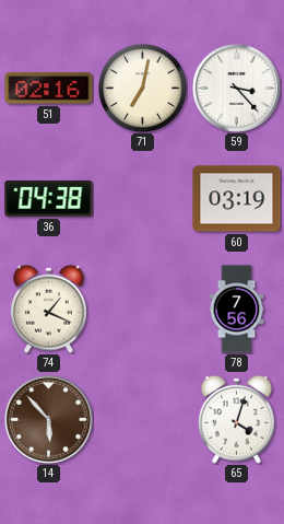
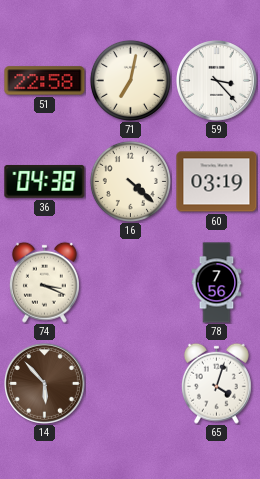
51: 02:16 -> 22:58
16: none -> 4:22
74: 1:19 -> 3:19
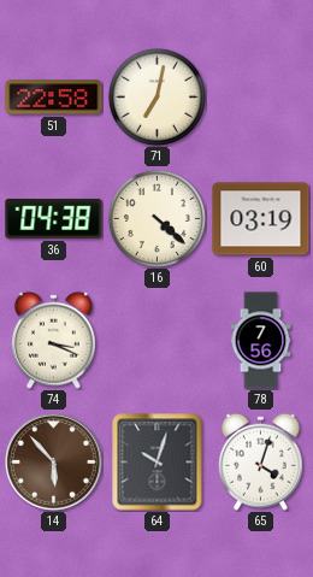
59: 3:23 -> none
64: none -> 10:03
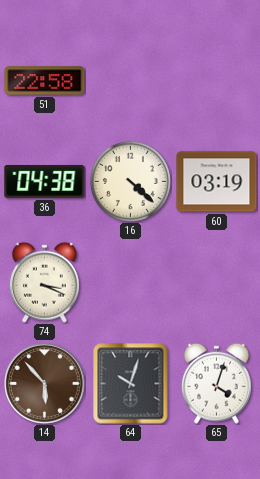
71: 7:02 -> none
78: 7:56 -> none
